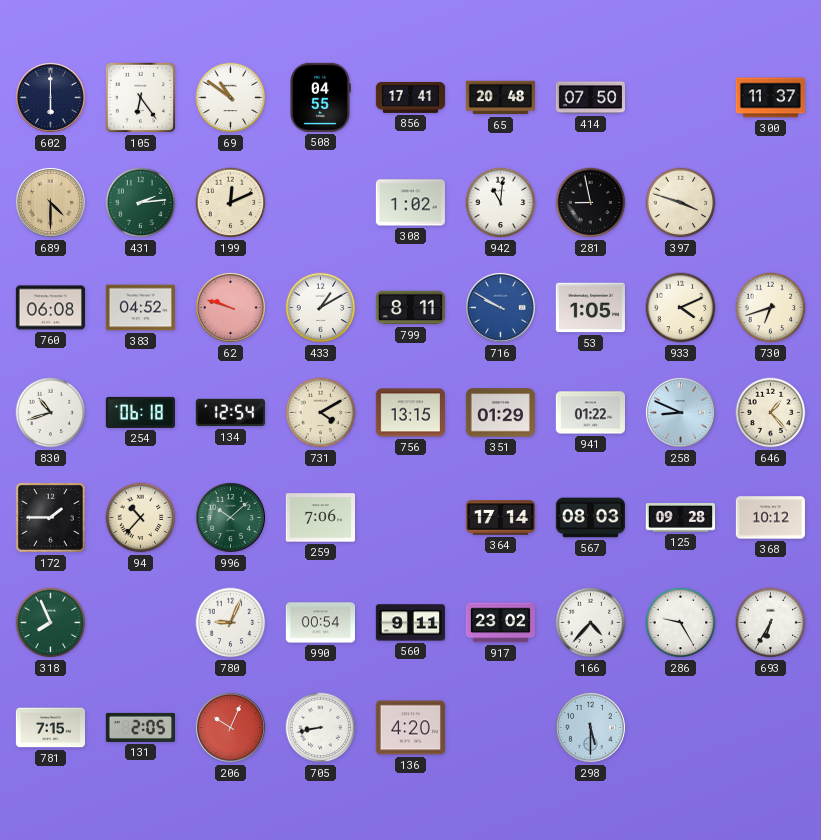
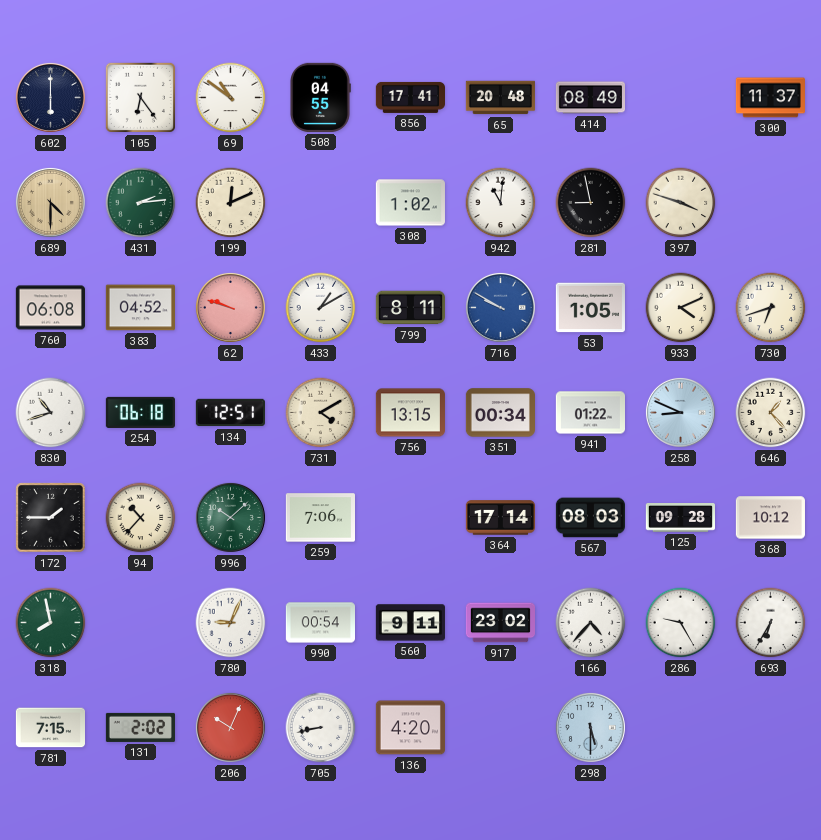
414: 07:50 -> 08:49
134: 12:54 -> 12:51
351: 01:29 -> 00:34
318: 7:56 -> 7:58
131: 2:05 -> 2:02
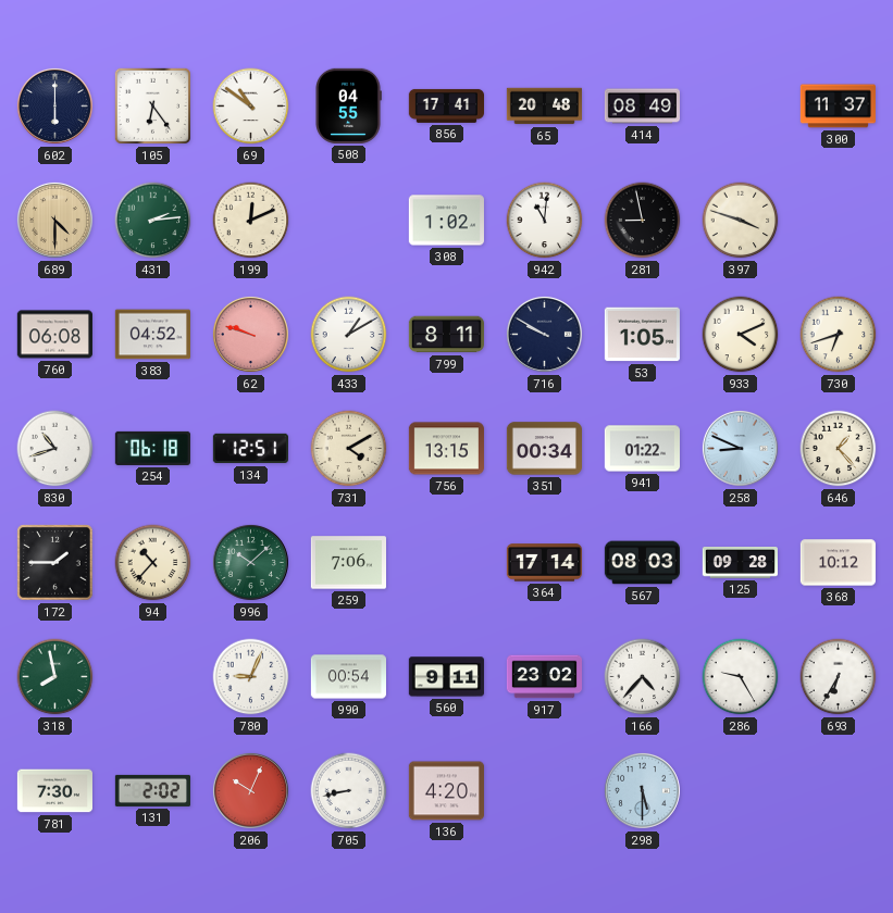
716 dial: blue -> navy
781: 7:15 -> 7:30
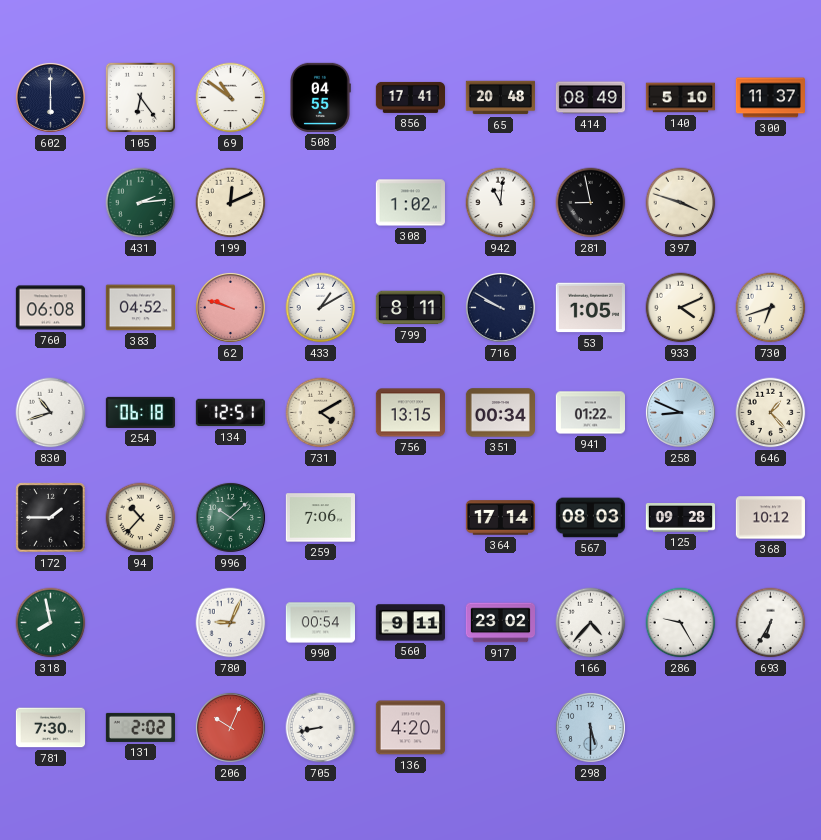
140: none -> 5:10
689: 4:30 -> none
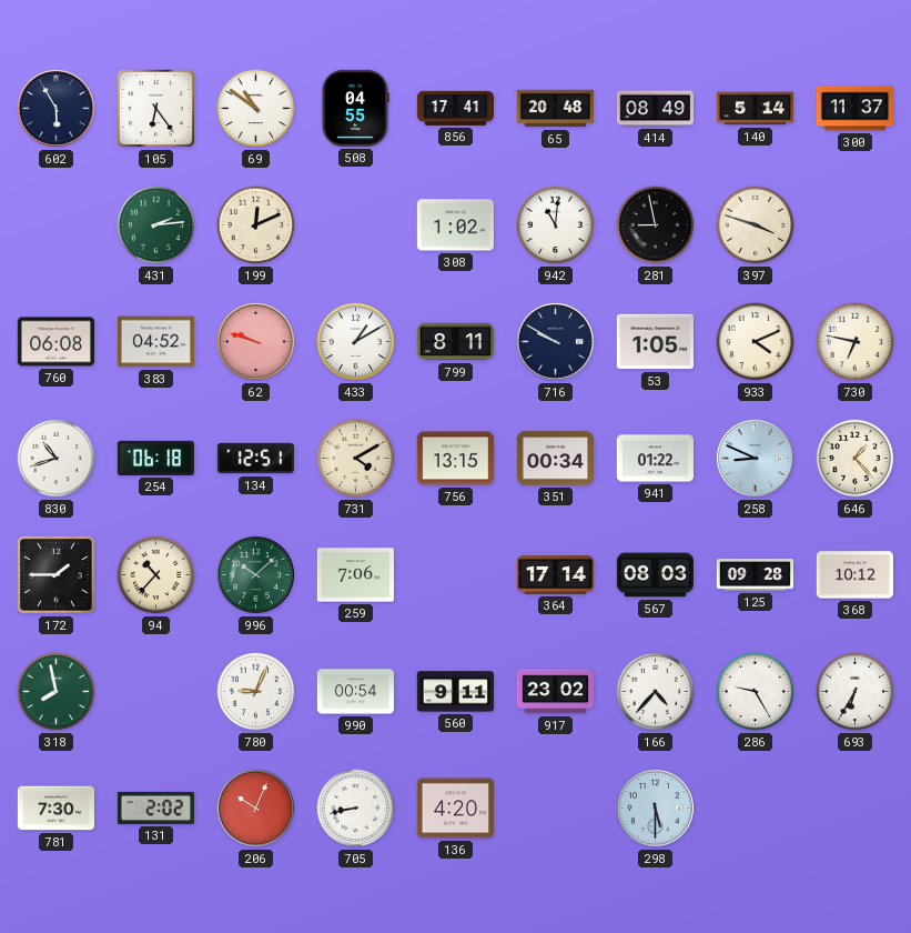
602: 6:00 -> 5:55
140: 5:10 -> 5:14
730: 6:42 -> 6:47
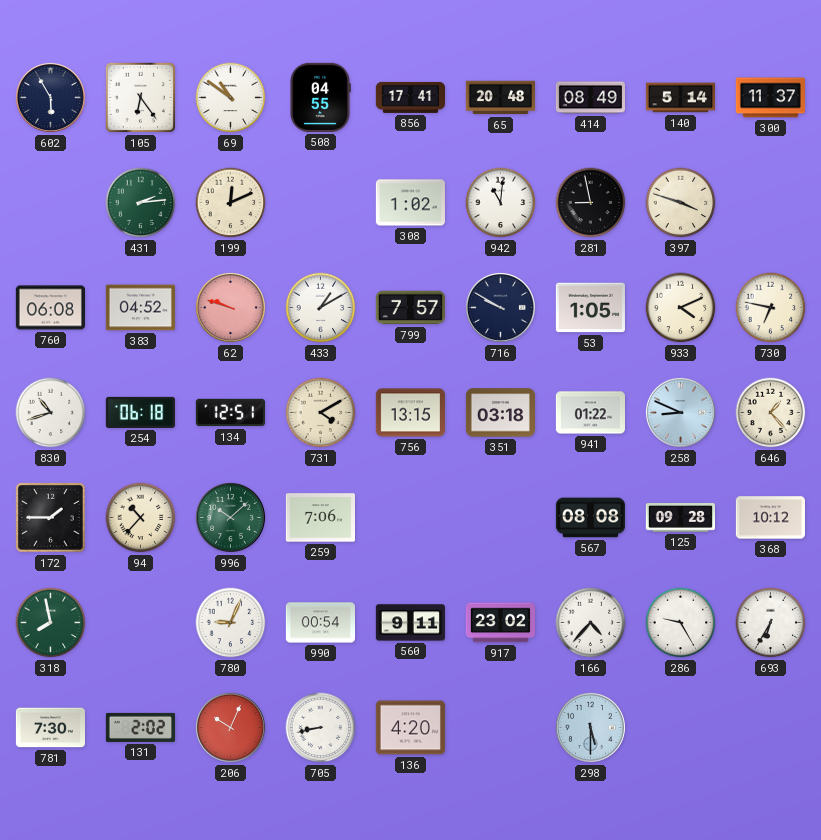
799: 8:11 -> 7:57
351: 00:34 -> 03:18
364: 17:14 -> none
567: 08:03 -> 08:08
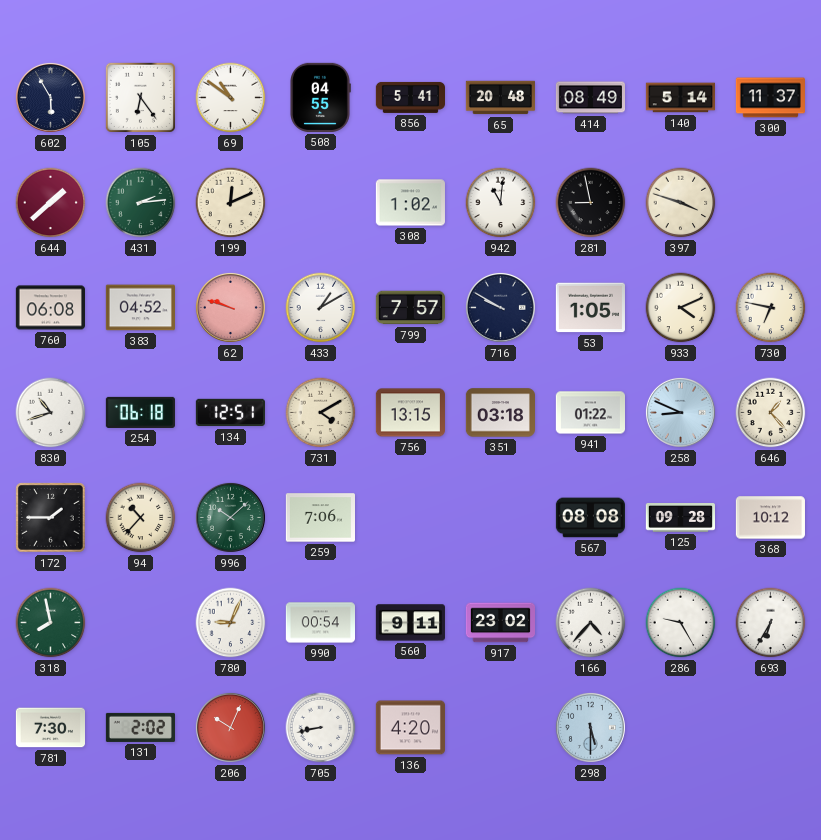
856: 17:41 -> 5:41
644: none -> 1:38
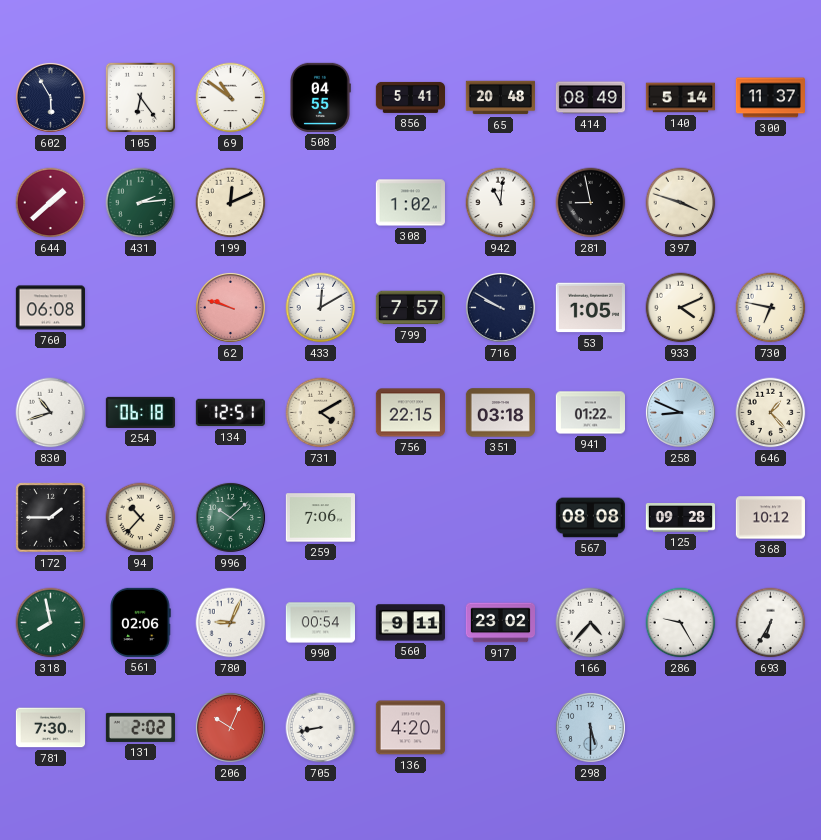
383: 04:52 -> none
433: 1:10 -> 12:10
756: 13:15 -> 22:15
561: none -> 02:06
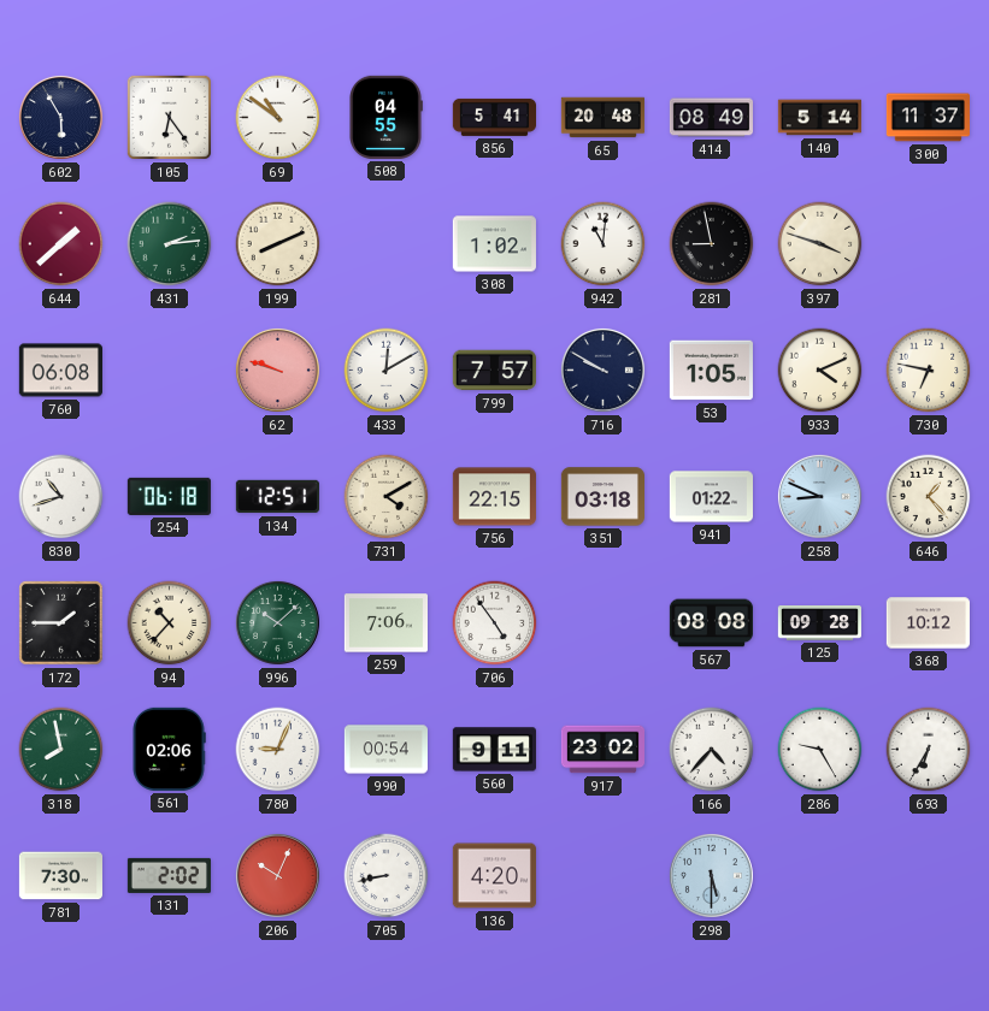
199: 12:11 -> 8:11
706: none -> 4:54
